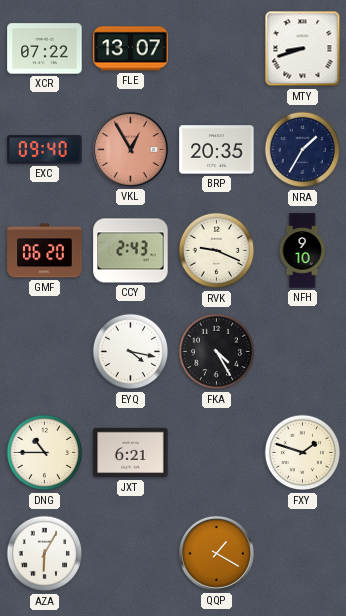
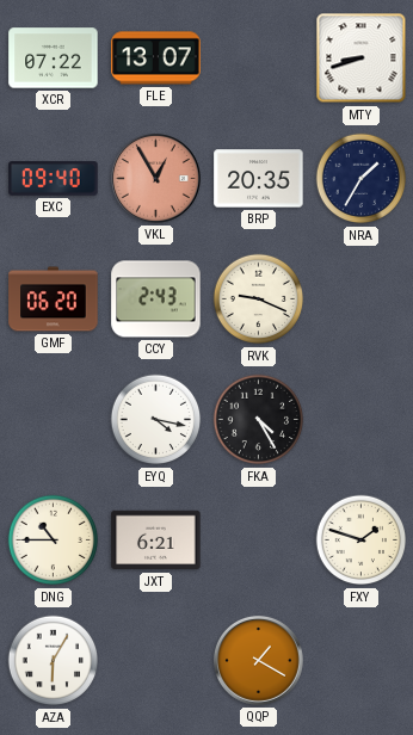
NFH: 9:10 -> none
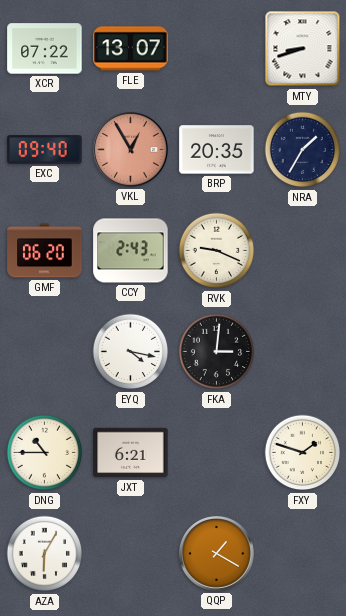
FKA: 4:25 -> 3:01
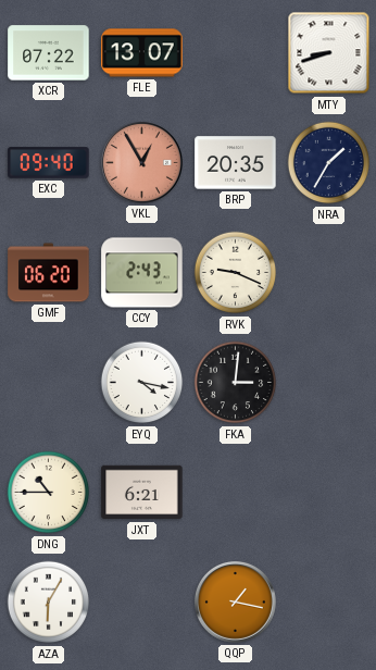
FXY: 1:48 -> none
QQP: 1:20 -> 1:17
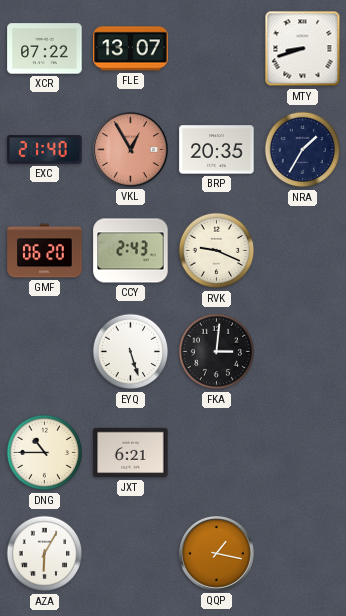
EXC: 09:40 -> 21:40
EYQ: 4:17 -> 5:27
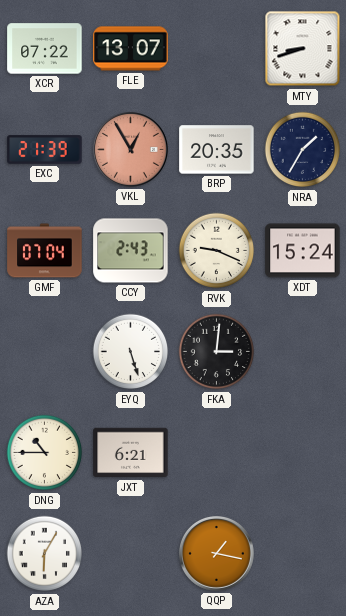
EXC: 21:40 -> 21:39
GMF: 06:20 -> 07:04
XDT: none -> 15:24
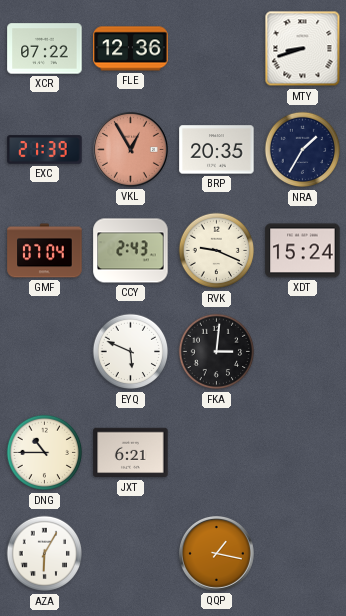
FLE: 13:07 -> 12:36
EYQ: 5:27 -> 5:49
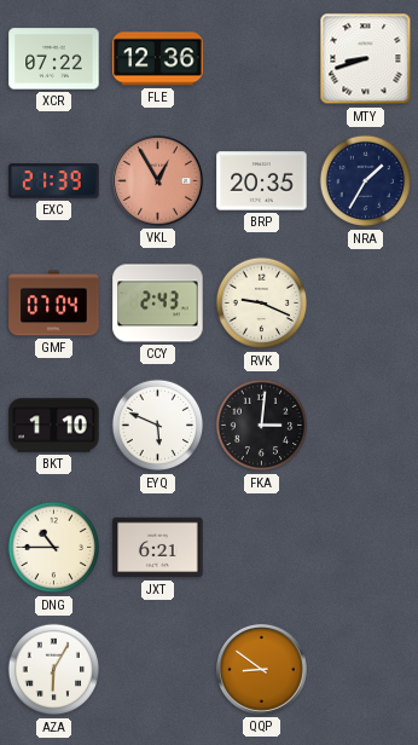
XDT: 15:24 -> none
BKT: none -> 1:10
QQP: 1:17 -> 8:51
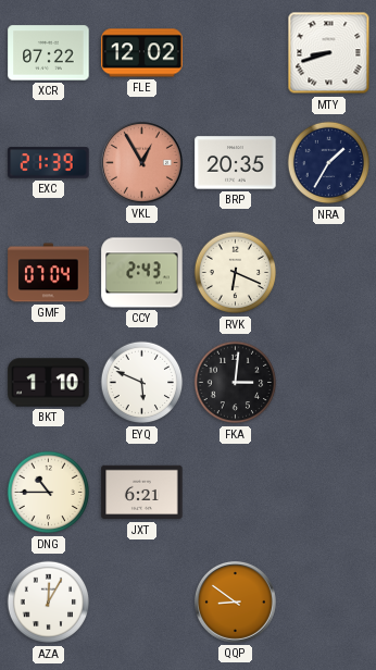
FLE: 12:36 -> 12:02
RVK: 9:19 -> 6:19
AZA: 6:05 -> 12:05
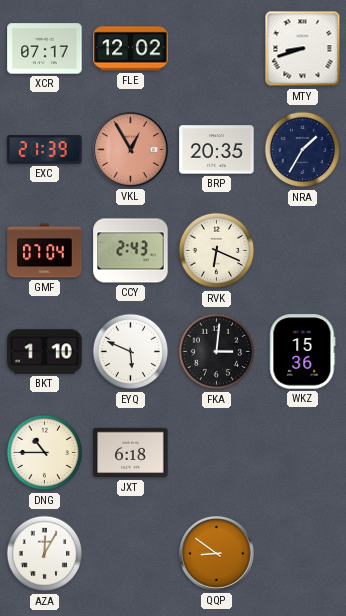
XCR: 07:22 -> 07:17
WKZ: none -> 15:36
JXT: 6:21 -> 6:18
